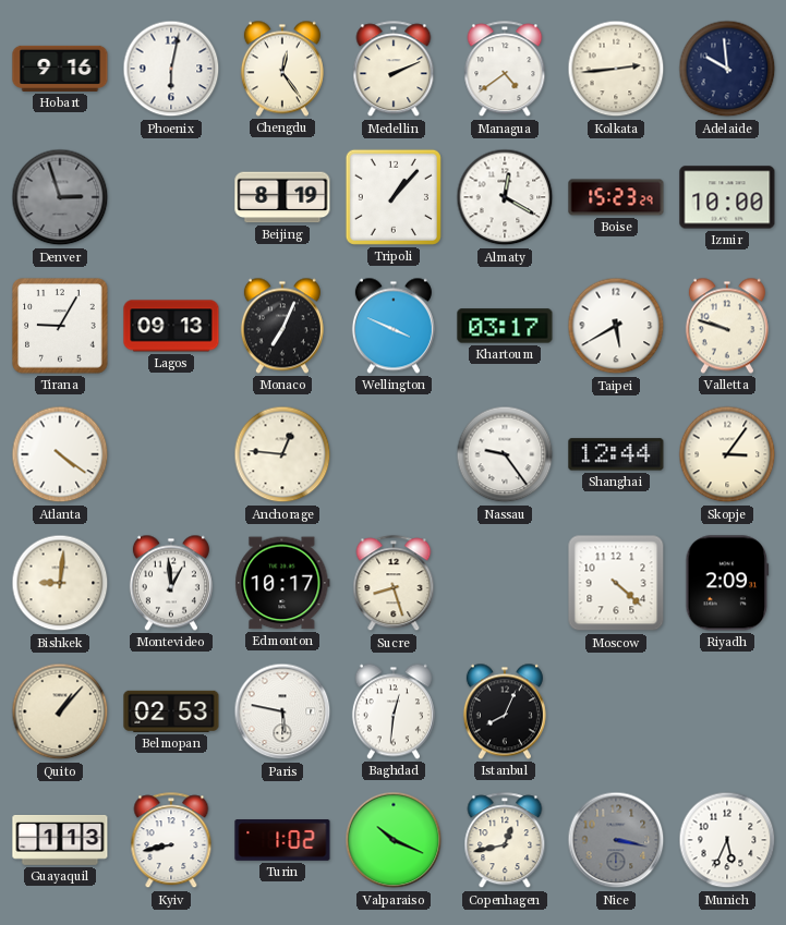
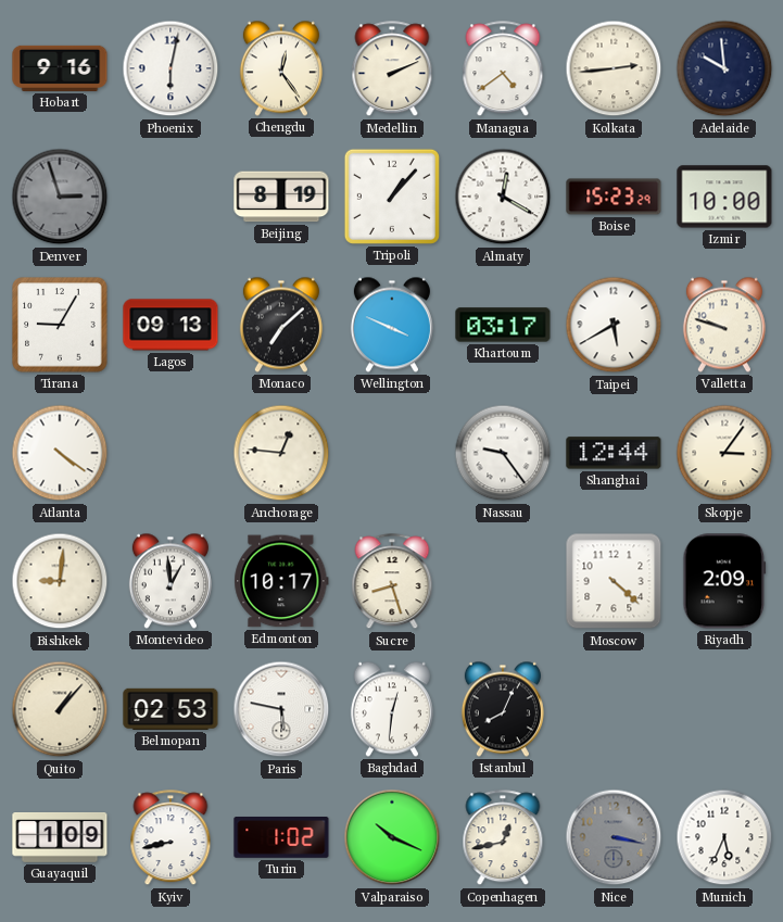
Monaco: 7:04 -> 7:08
Guayaquil: 1:13 -> 1:09
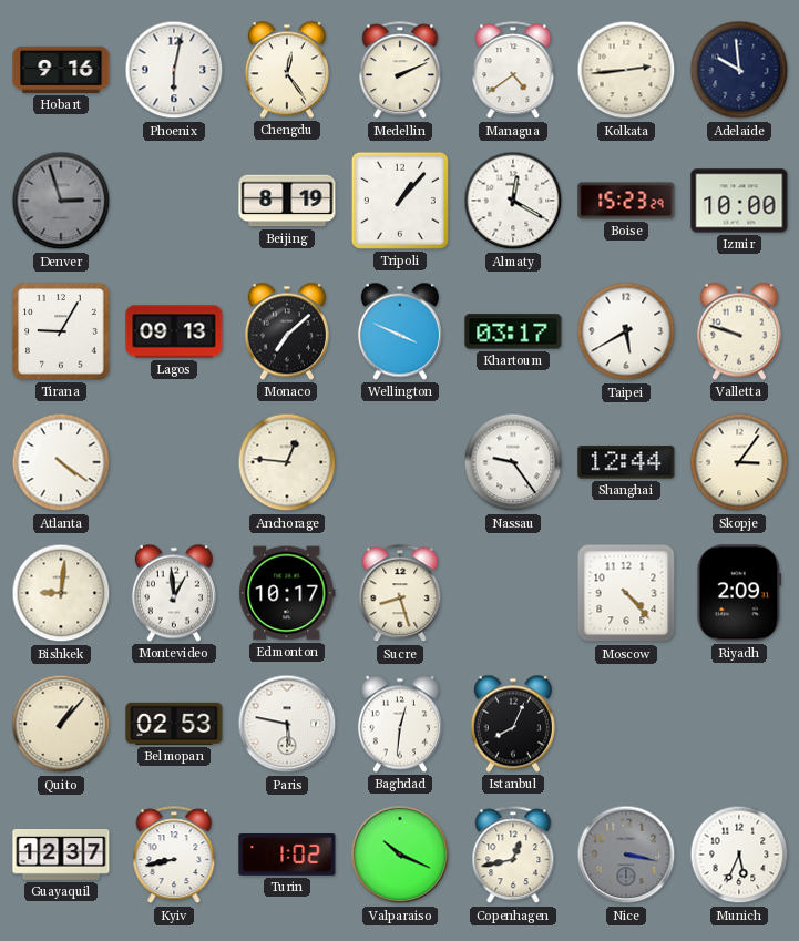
Moscow: 4:22 -> 4:23
Guayaquil: 1:09 -> 12:37
